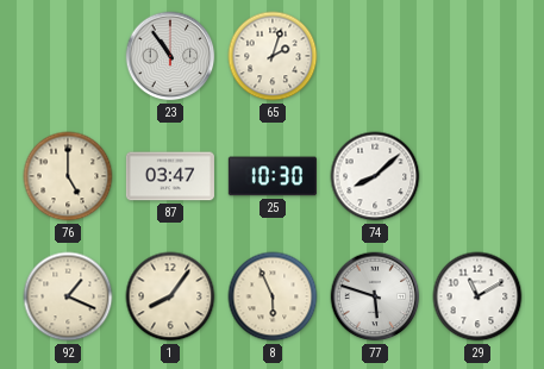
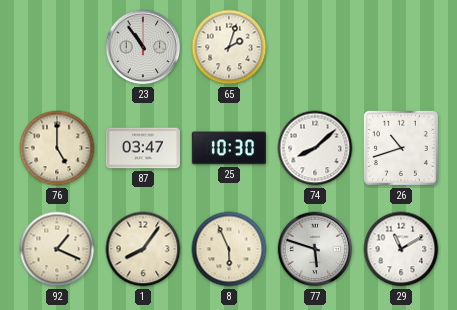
26: none -> 10:42
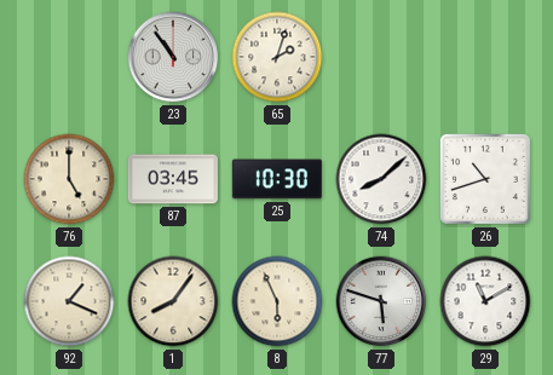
87: 03:47 -> 03:45
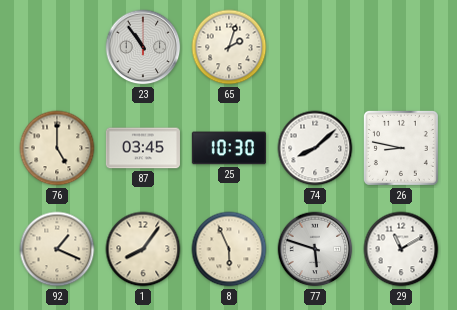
26: 10:42 -> 8:47
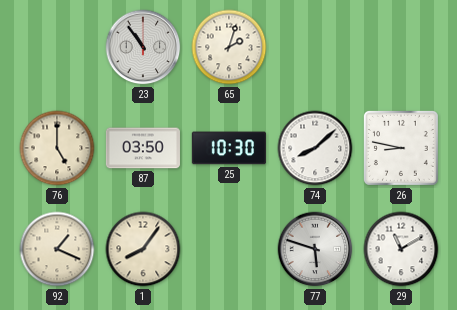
87: 03:45 -> 03:50
8: 5:56 -> none
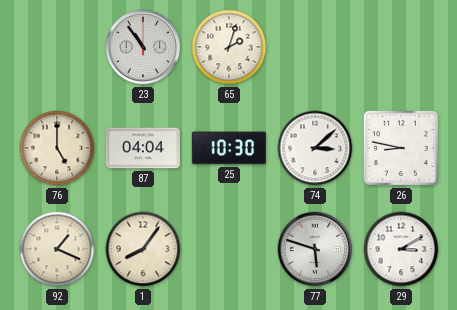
87: 03:50 -> 04:04
74: 8:08 -> 3:08
29: 11:10 -> 3:10
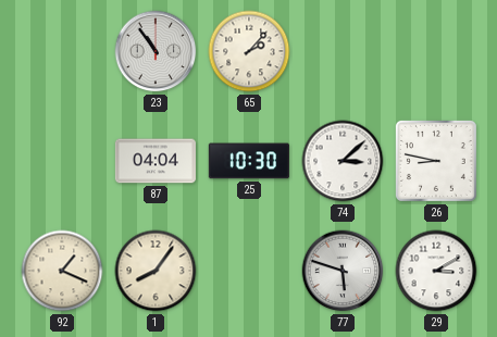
65: 2:03 -> 2:07
76: 5:00 -> none
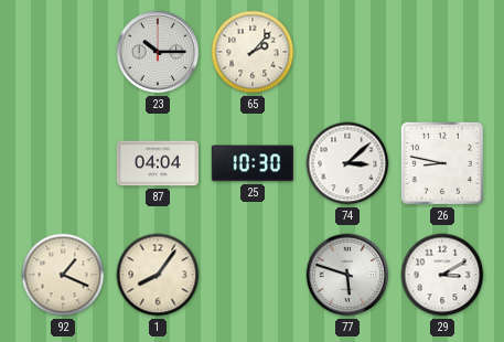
23: 10:54 -> 10:15
